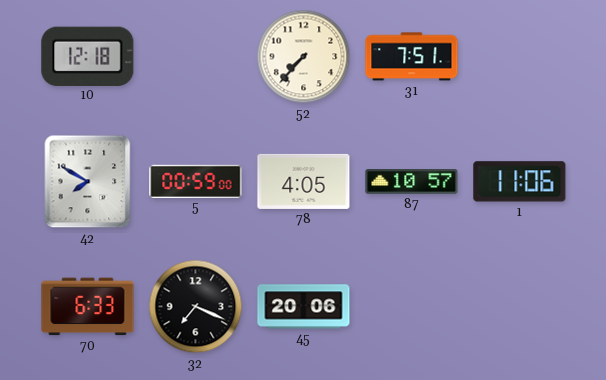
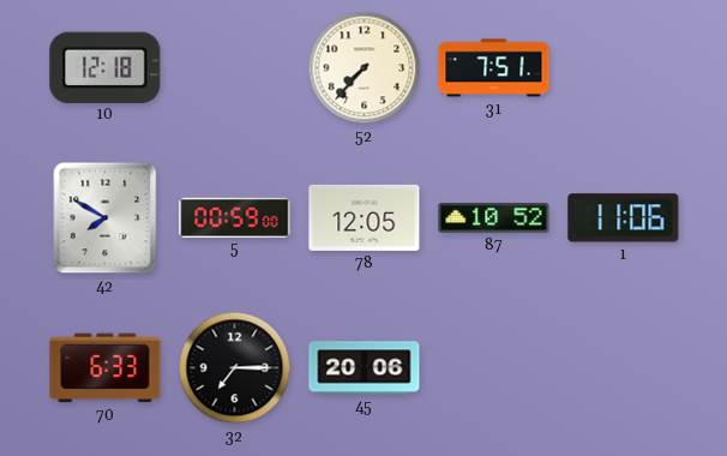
78: 4:05 -> 12:05
87: 10:57 -> 10:52
32: 7:19 -> 7:15
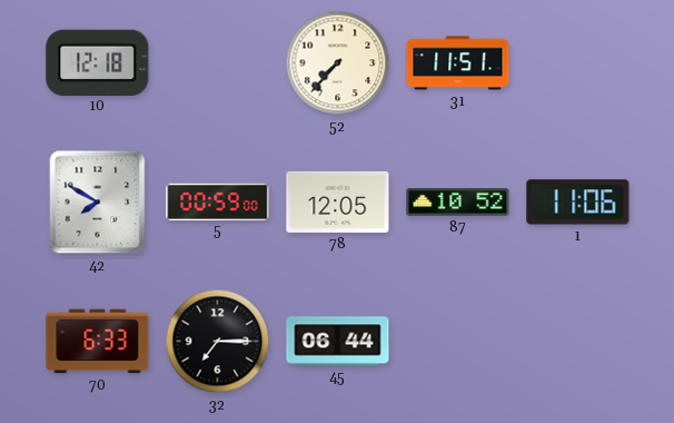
31: 7:51 -> 11:51
45: 20:06 -> 06:44
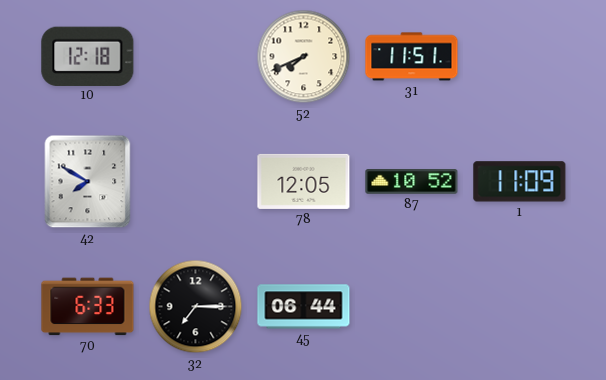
52: 7:37 -> 7:41
5: 00:59 -> none
1: 11:06 -> 11:09
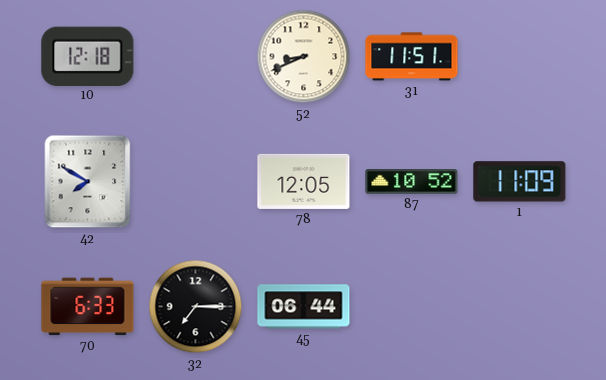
52: 7:41 -> 8:41
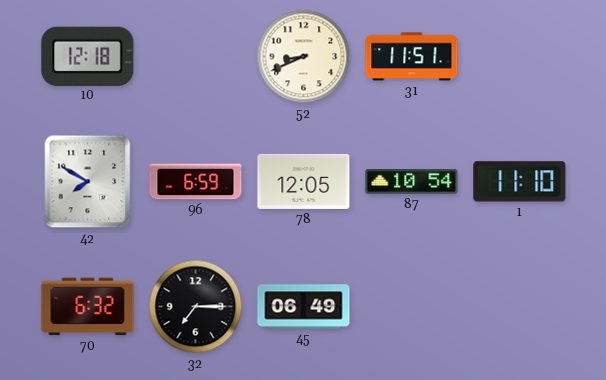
96: none -> 6:59
87: 10:52 -> 10:54
1: 11:09 -> 11:10
70: 6:33 -> 6:32
45: 06:44 -> 06:49
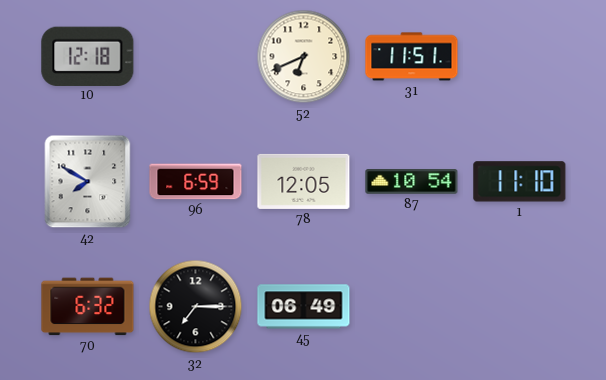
52: 8:41 -> 6:41
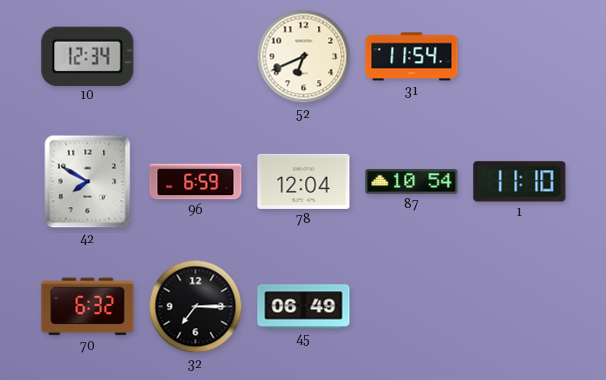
10: 12:18 -> 12:34
31: 11:51 -> 11:54
78: 12:05 -> 12:04
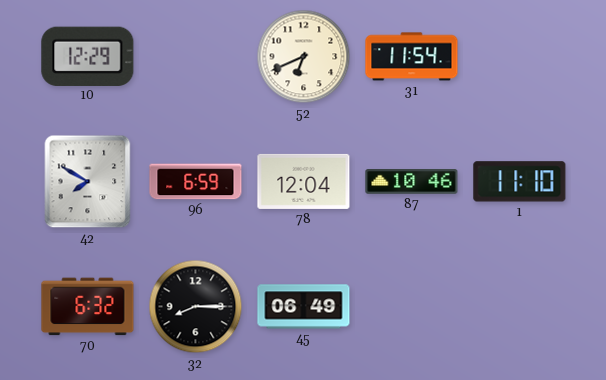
10: 12:34 -> 12:29
87: 10:54 -> 10:46
32: 7:15 -> 8:15
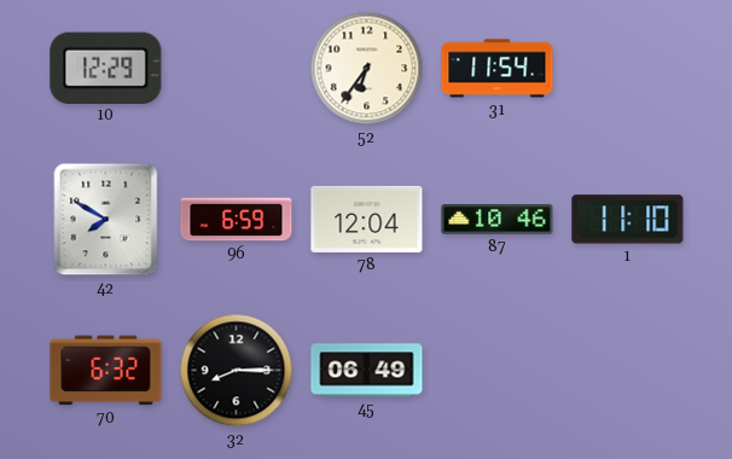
52: 6:41 -> 6:36
